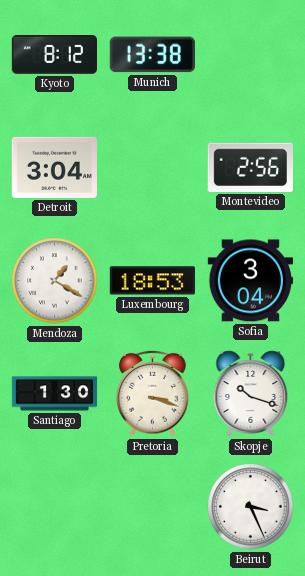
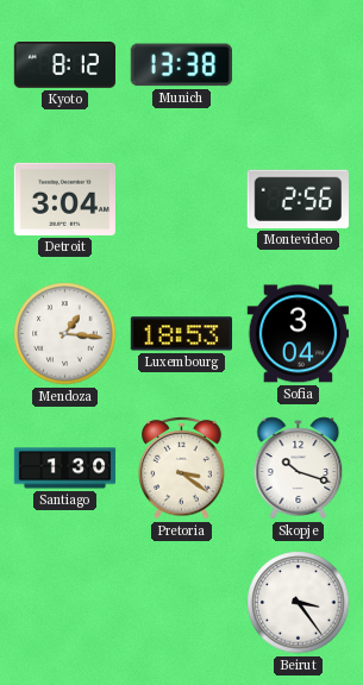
Mendoza: 1:20 -> 1:16
Pretoria: 3:18 -> 3:21
Beirut: 3:26 -> 3:24
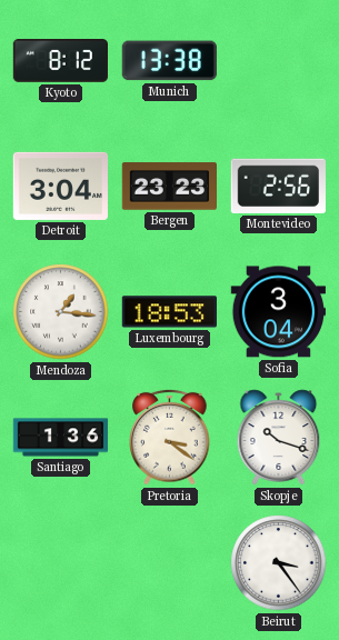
Bergen: none -> 23:23
Santiago: 1:30 -> 1:36
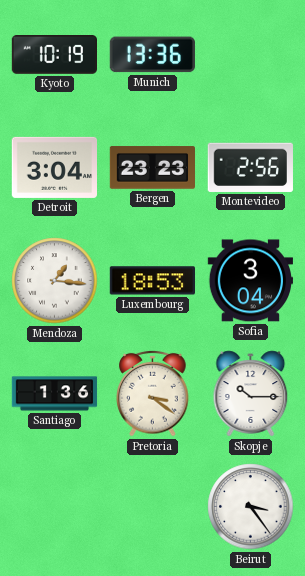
Kyoto: 8:12 -> 10:19
Munich: 13:38 -> 13:36
Skopje: 10:18 -> 10:15
